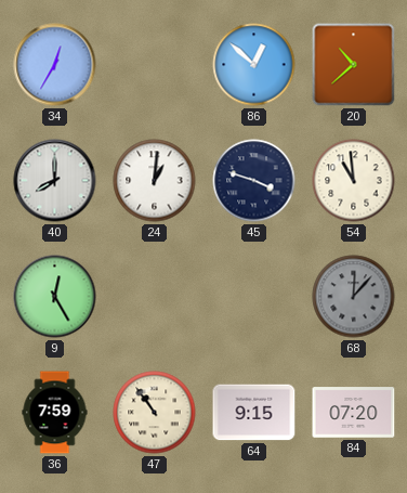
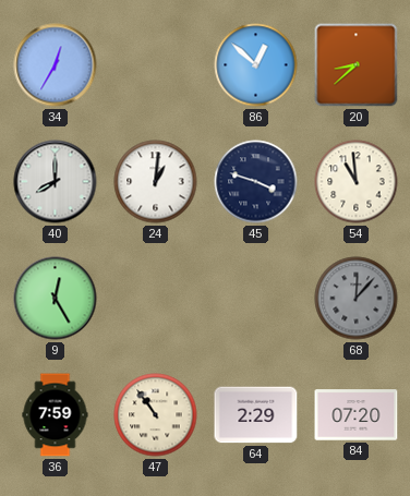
20: 10:38 -> 8:38
64: 9:15 -> 2:29
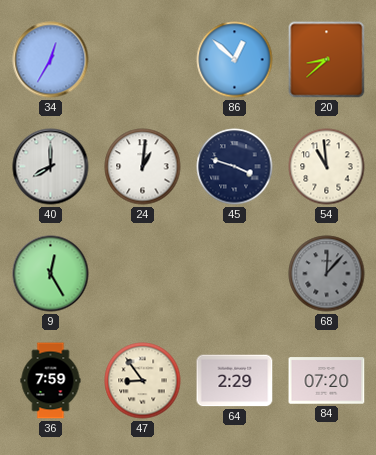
47: 10:54 -> 8:54
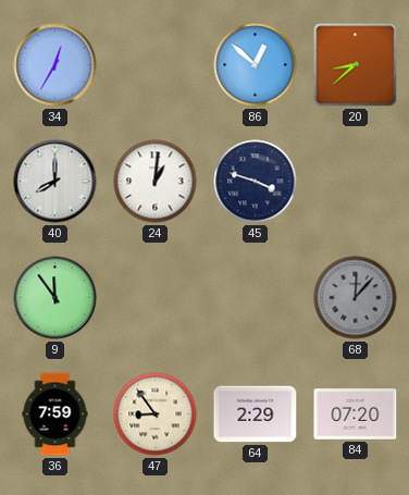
54: 10:59 -> none
9: 12:25 -> 11:54
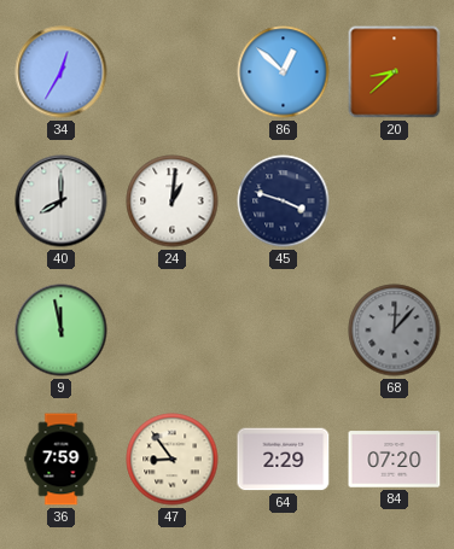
9: 11:54 -> 11:58
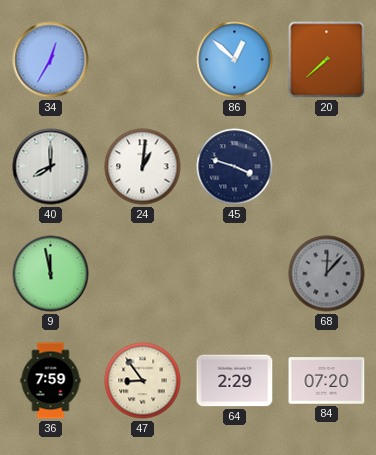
20: 8:38 -> 7:38
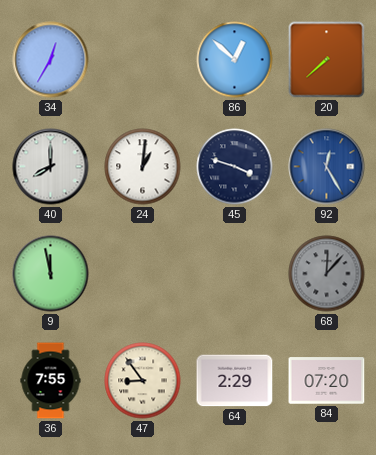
92: none -> 12:25
36: 7:59 -> 7:55
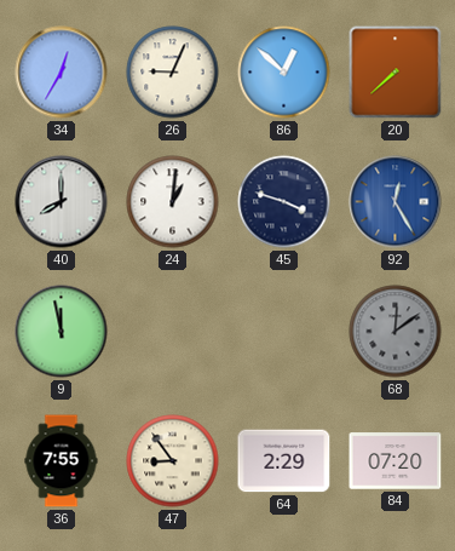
26: none -> 9:04
68: 12:07 -> 12:09
